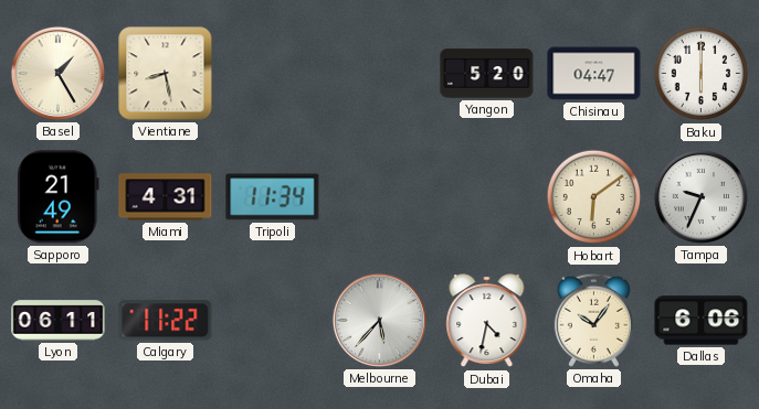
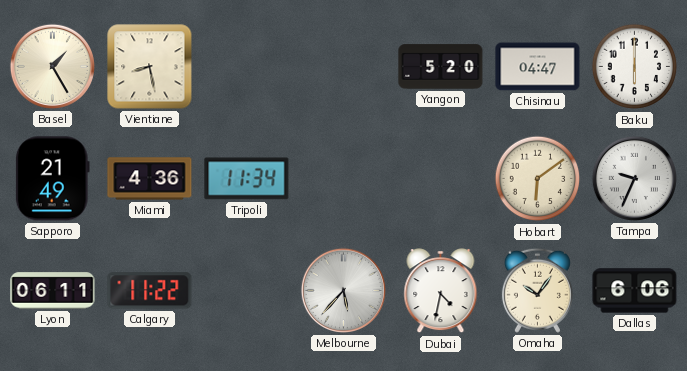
Miami: 4:31 -> 4:36
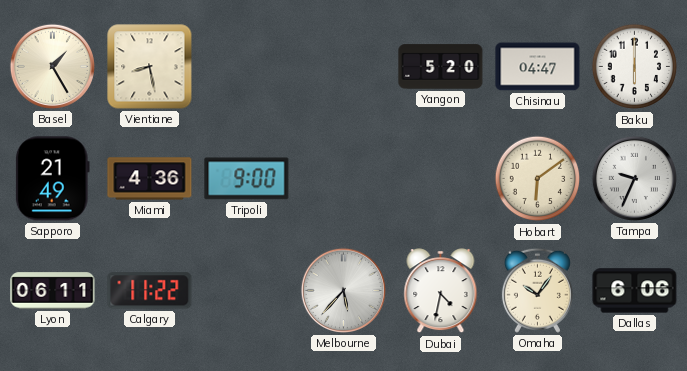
Tripoli: 11:34 -> 9:00
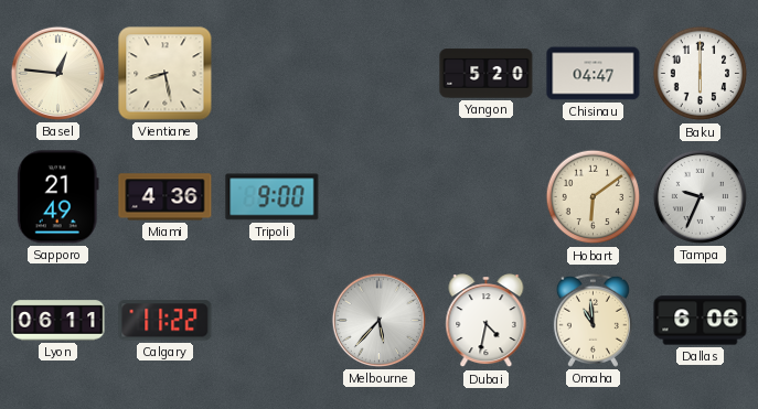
Basel: 1:25 -> 12:46
Omaha: 10:06 -> 10:59
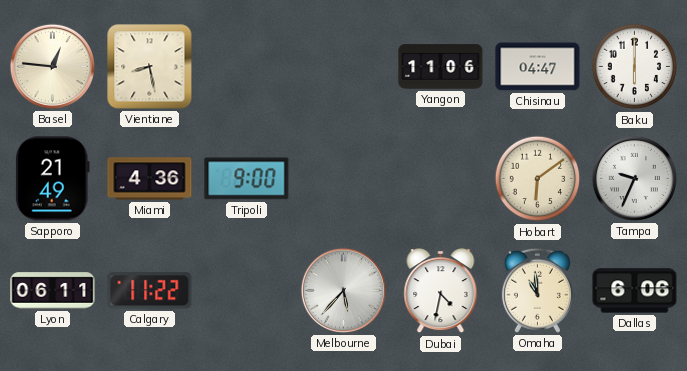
Yangon: 5:20 -> 11:06
